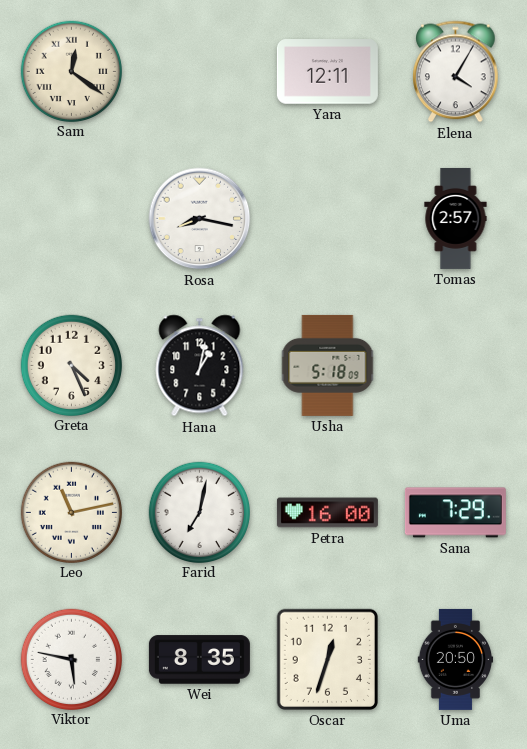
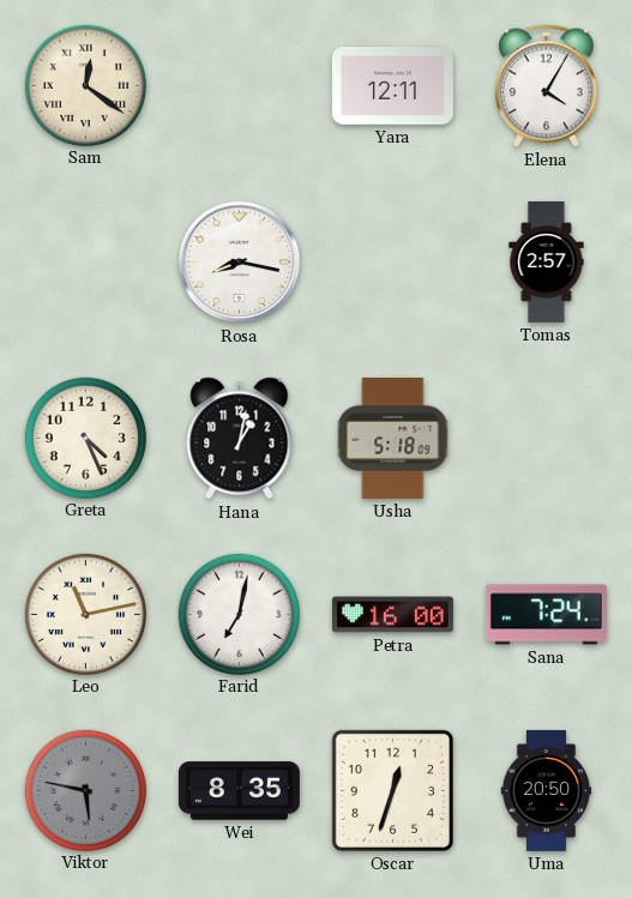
Sana: 7:29 -> 7:24
Viktor dial: white -> grey
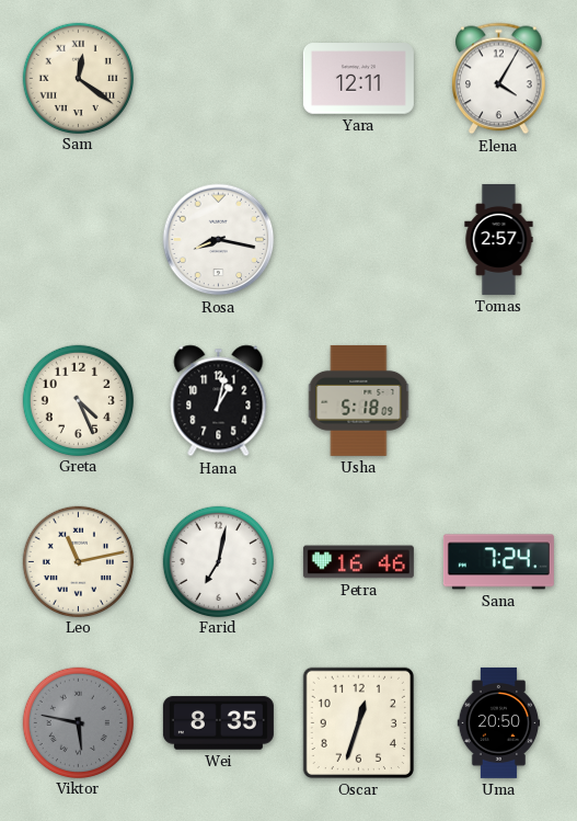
Petra: 16:00 -> 16:46
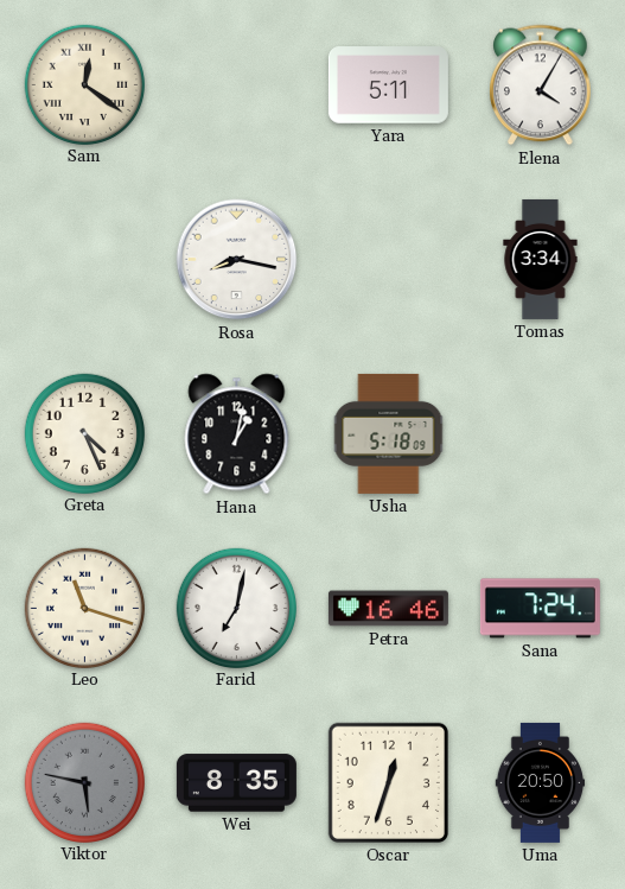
Yara: 12:11 -> 5:11
Tomas: 2:57 -> 3:34
Leo: 11:13 -> 11:18
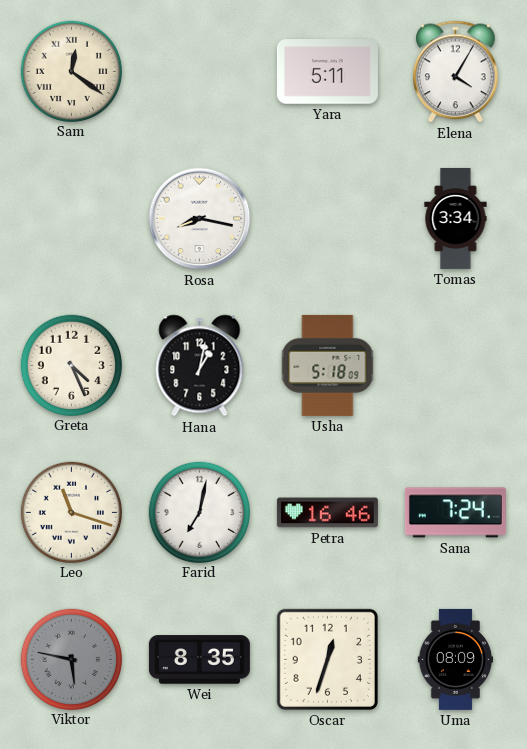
Uma: 20:50 -> 08:09
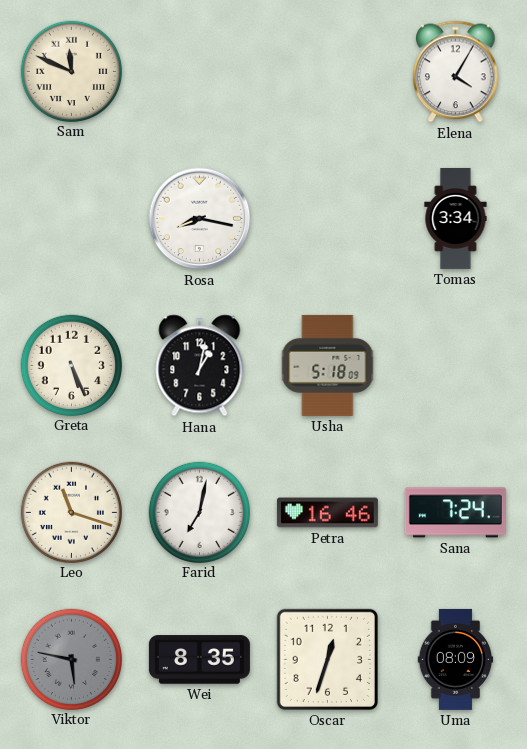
Sam: 12:21 -> 11:49
Yara: 5:11 -> none
Greta: 4:26 -> 5:26
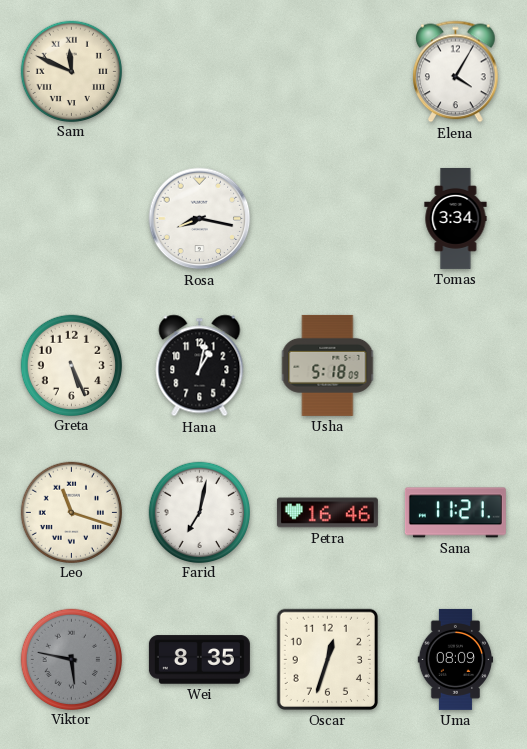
Sana: 7:24 -> 11:21
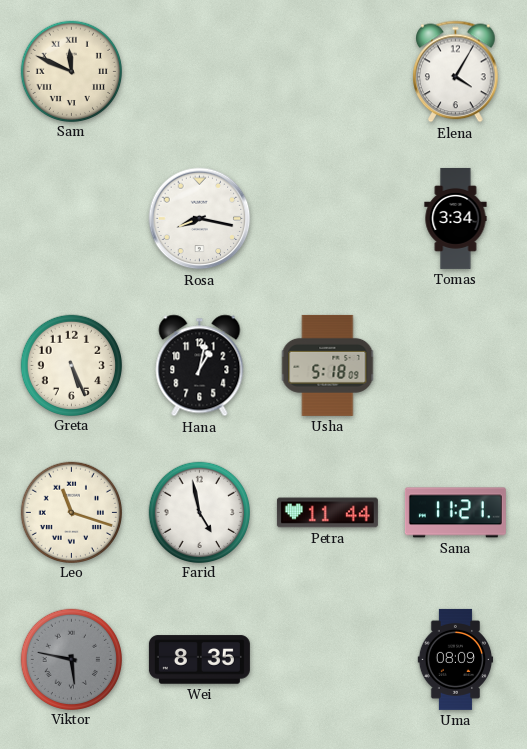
Farid: 7:02 -> 4:58
Petra: 16:46 -> 11:44
Oscar: 12:33 -> none
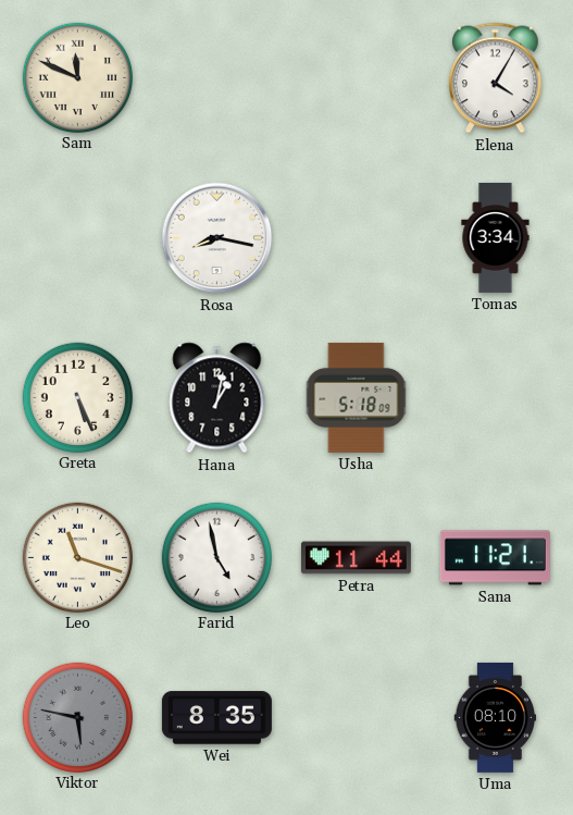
Uma: 08:09 -> 08:10
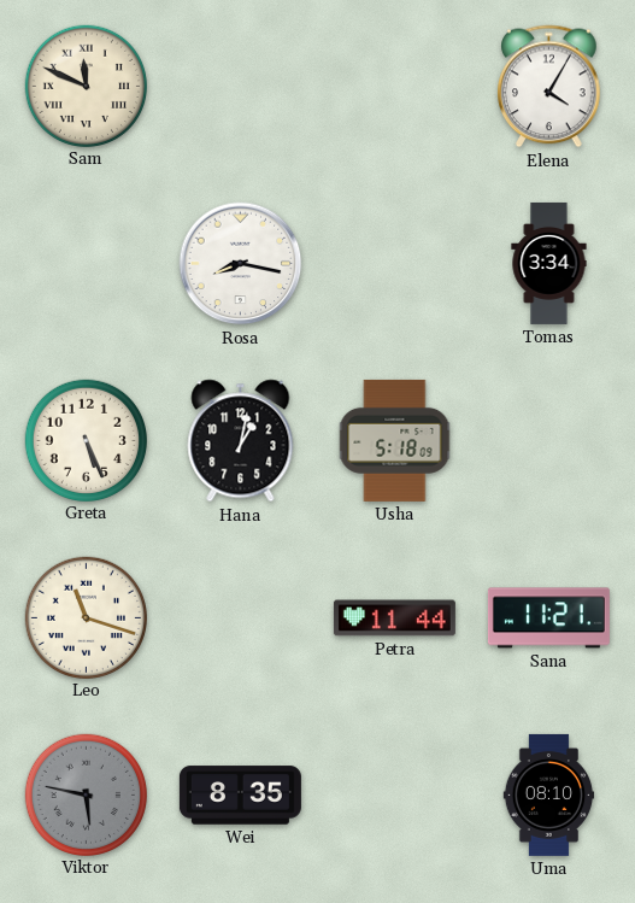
Farid: 4:58 -> none
